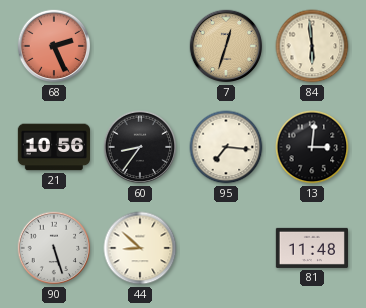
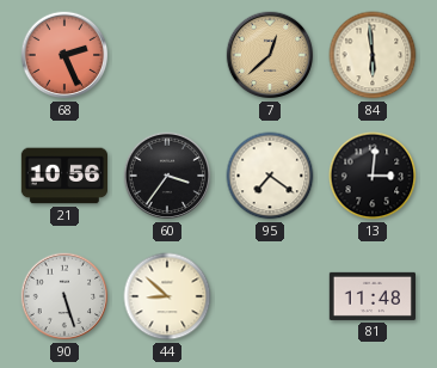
7: 12:33 -> 12:38
60: 8:36 -> 3:36
95: 7:16 -> 7:21
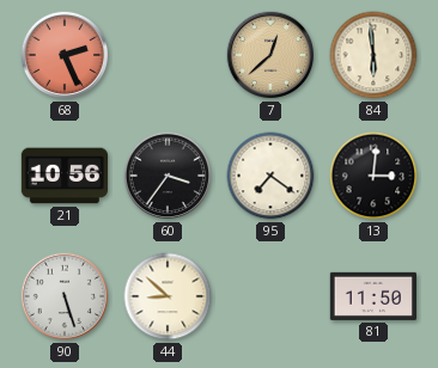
81: 11:48 -> 11:50
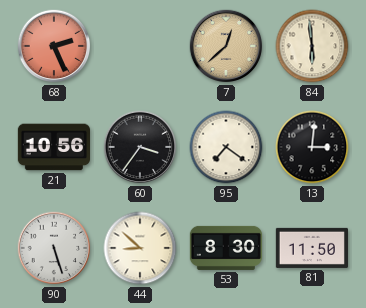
53: none -> 8:30
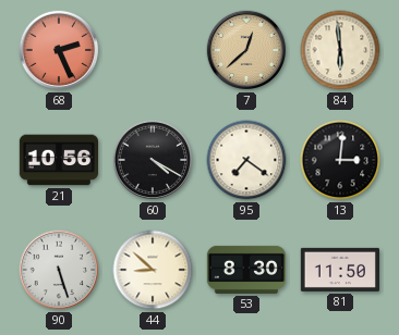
60: 3:36 -> 4:20
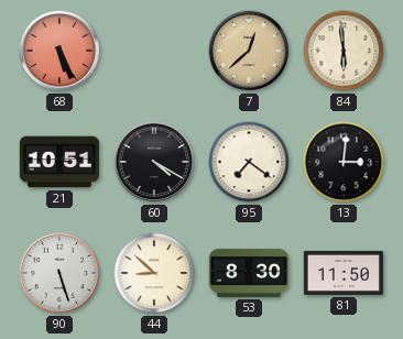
68: 2:26 -> 5:26
21: 10:56 -> 10:51
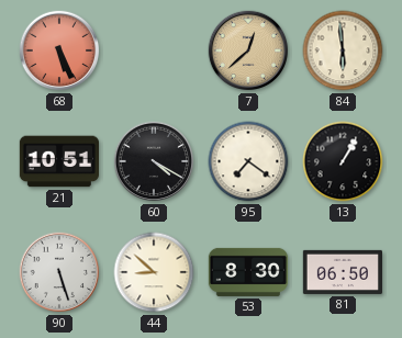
13: 3:01 -> 1:05
81: 11:50 -> 06:50
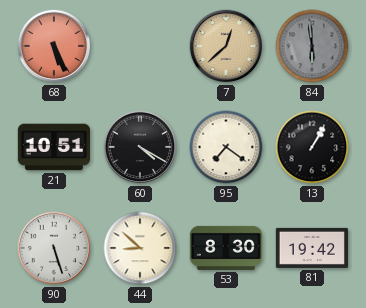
84 dial: cream -> grey
81: 06:50 -> 19:42
